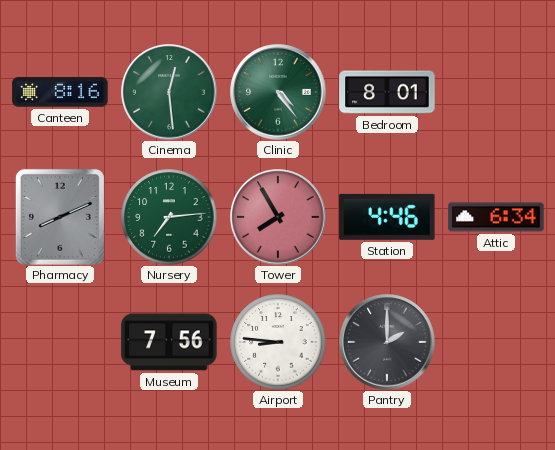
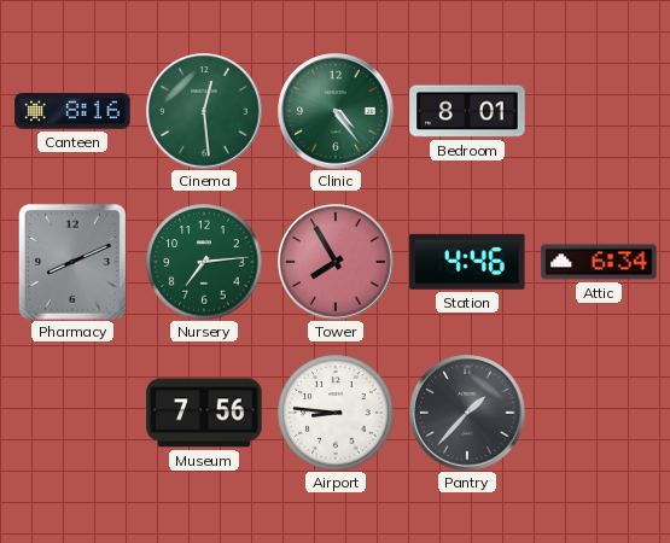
Pantry: 2:00 -> 1:37
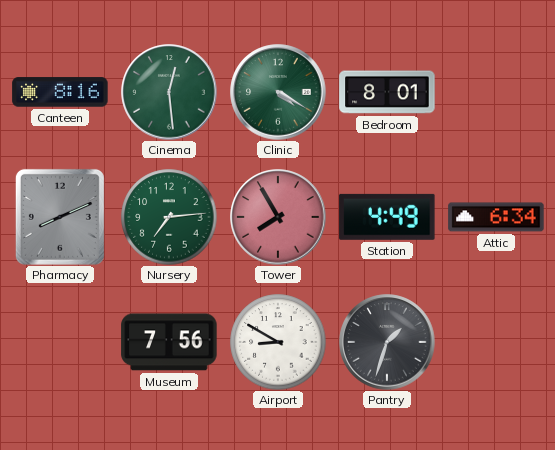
Clinic: 4:24 -> 4:20
Station: 4:46 -> 4:49
Airport: 8:46 -> 8:50
Pantry: 1:37 -> 1:33
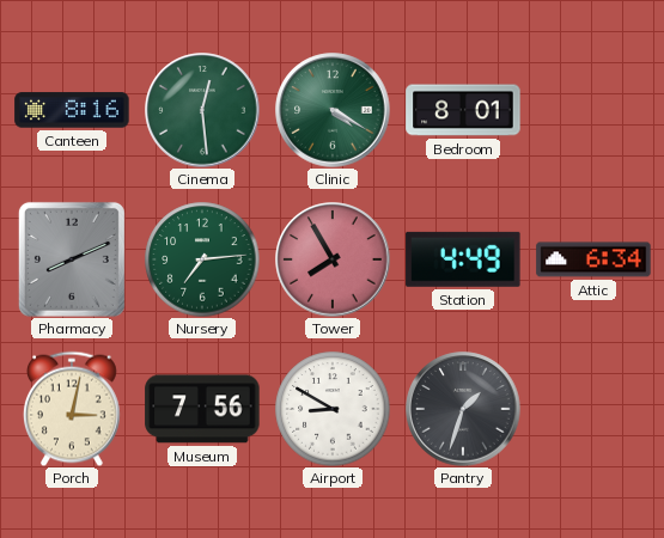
Porch: none -> 3:02
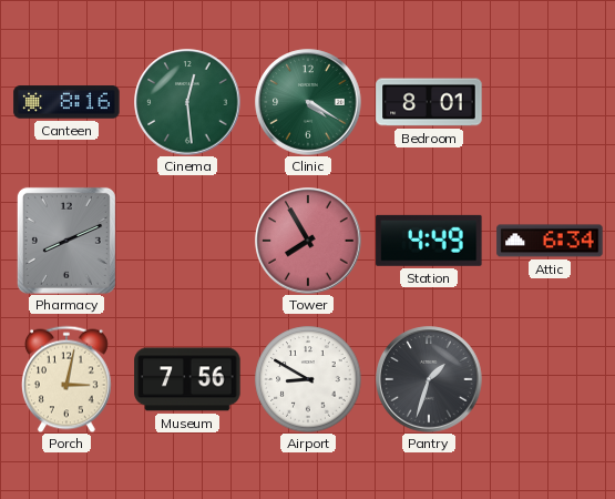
Nursery: 7:14 -> none
